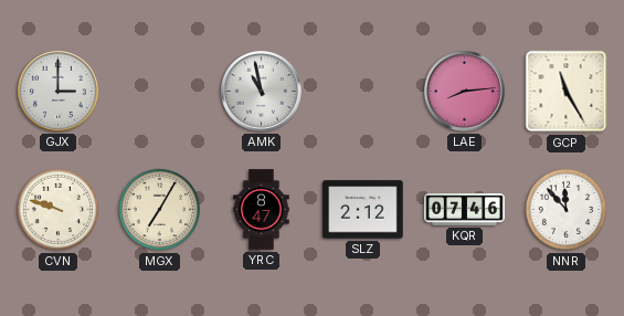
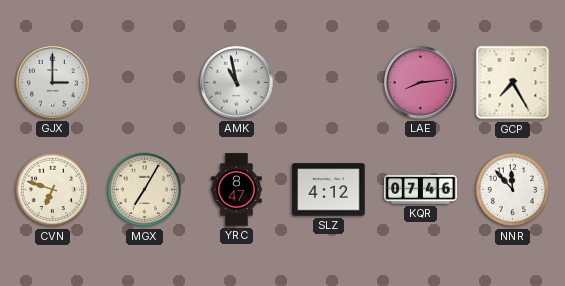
GCP: 11:25 -> 7:25
CVN: 9:48 -> 6:48
SLZ: 2:12 -> 4:12
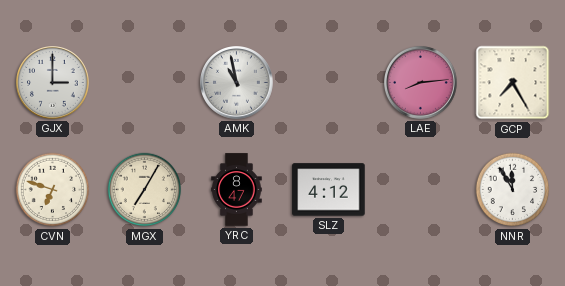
KQR: 07:46 -> none
NNR: 11:53 -> 11:55
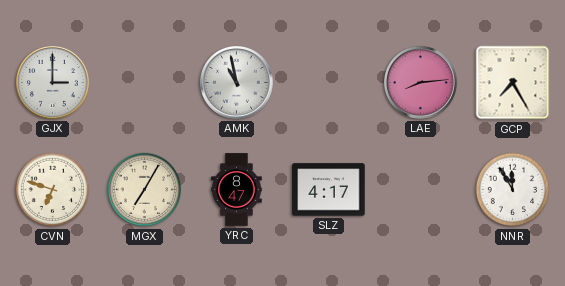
SLZ: 4:12 -> 4:17
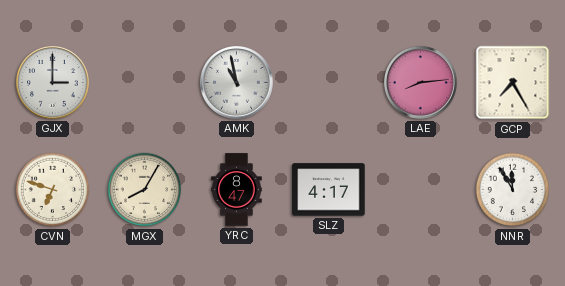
MGX: 7:05 -> 8:05
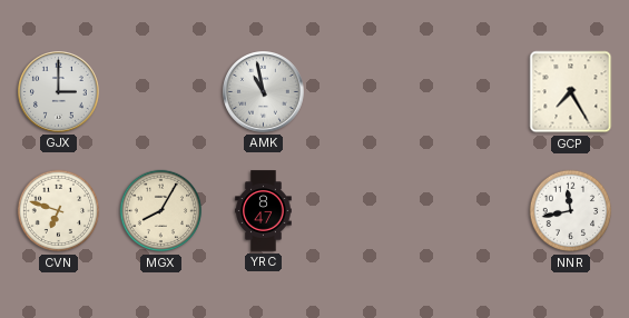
LAE: 8:14 -> none
SLZ: 4:17 -> none
NNR: 11:55 -> 11:43
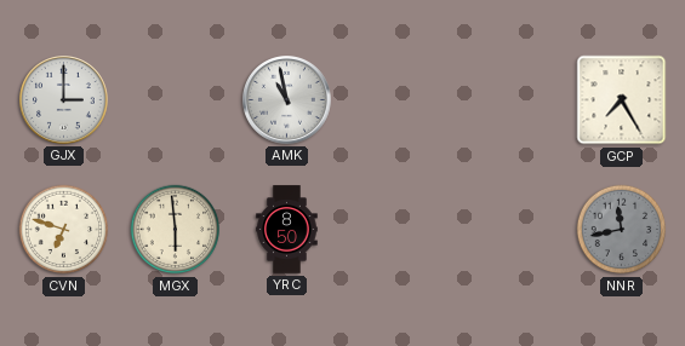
MGX: 8:05 -> 5:59
YRC: 8:47 -> 8:50
NNR dial: white -> grey
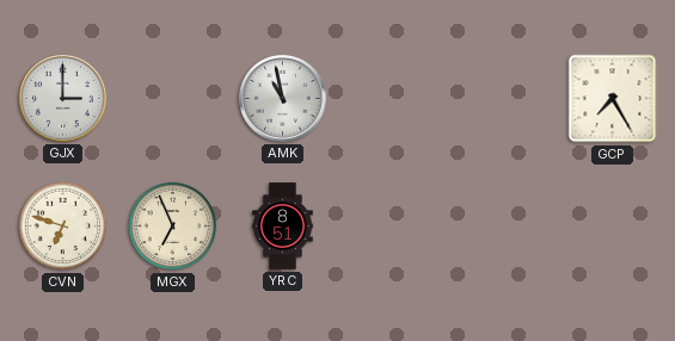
MGX: 5:59 -> 6:56
YRC: 8:50 -> 8:51
NNR: 11:43 -> none
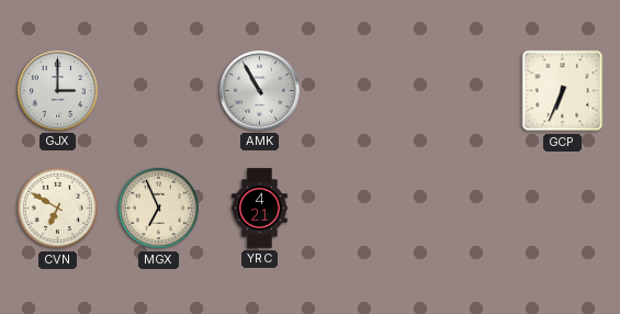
AMK: 10:58 -> 10:55
GCP: 7:25 -> 6:34
CVN: 6:48 -> 6:50
YRC: 8:51 -> 4:21
